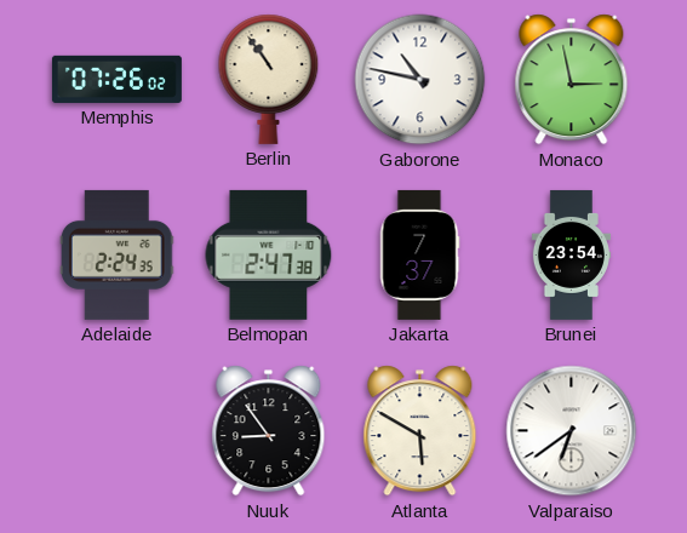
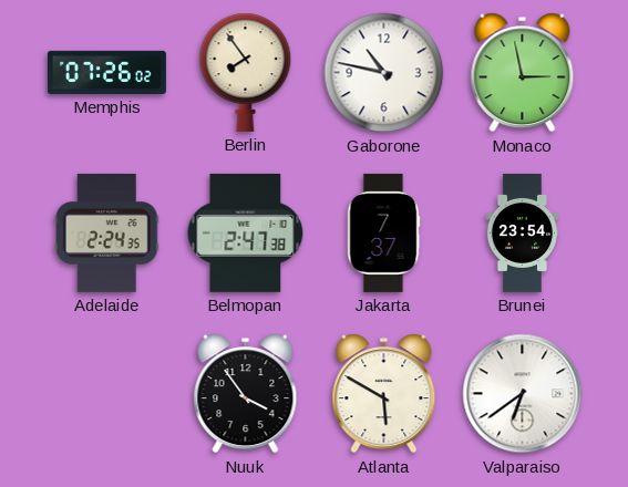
Berlin: 10:54 -> 7:54
Nuuk: 8:54 -> 3:54
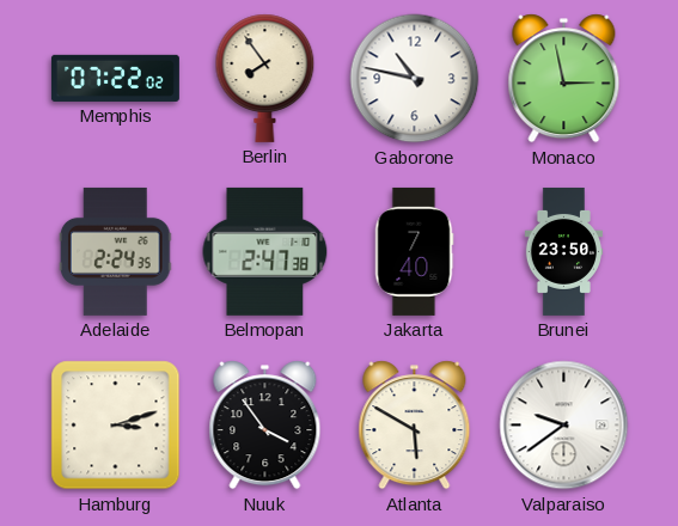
Memphis: 07:26 -> 07:22
Jakarta: 7:37 -> 7:40
Brunei: 23:54 -> 23:50
Hamburg: none -> 3:12
Valparaiso: 6:39 -> 9:39
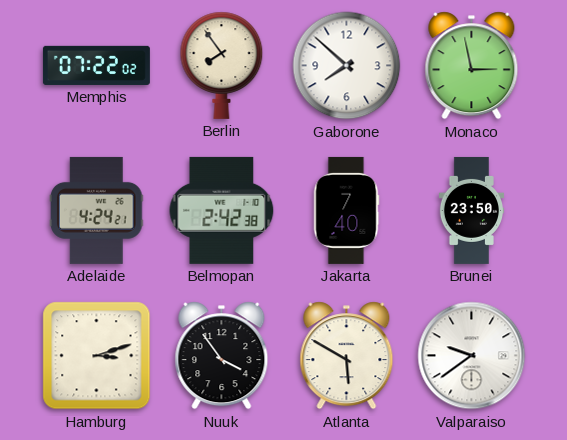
Gaborone: 10:47 -> 7:52
Adelaide: 2:24 -> 4:24
Belmopan: 2:47 -> 2:42
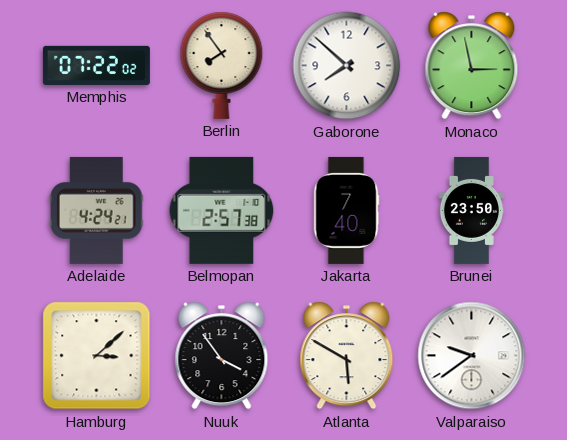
Belmopan: 2:42 -> 2:57
Hamburg: 3:12 -> 3:08
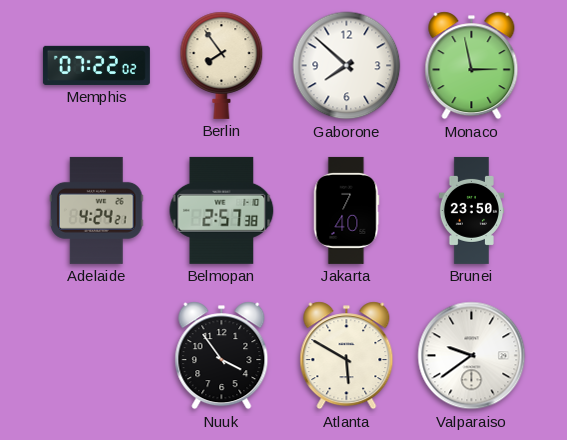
Hamburg: 3:08 -> none
